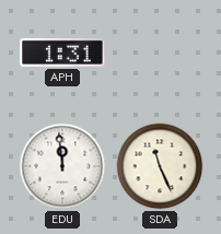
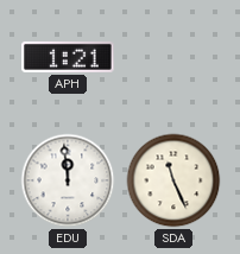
APH: 1:31 -> 1:21
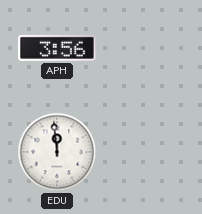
APH: 1:21 -> 3:56
SDA: 11:26 -> none
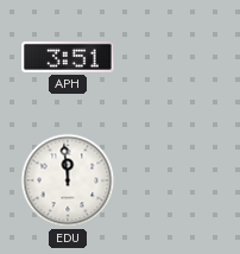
APH: 3:56 -> 3:51
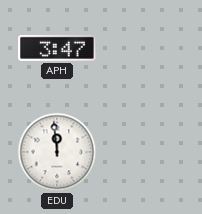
APH: 3:51 -> 3:47
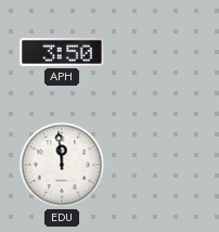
APH: 3:47 -> 3:50
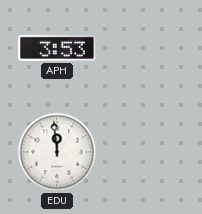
APH: 3:50 -> 3:53
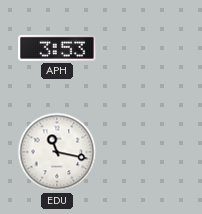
EDU: 11:59 -> 11:17
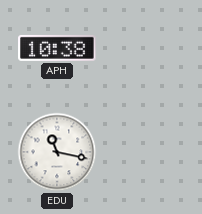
APH: 3:53 -> 10:38
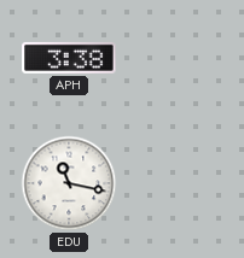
APH: 10:38 -> 3:38
